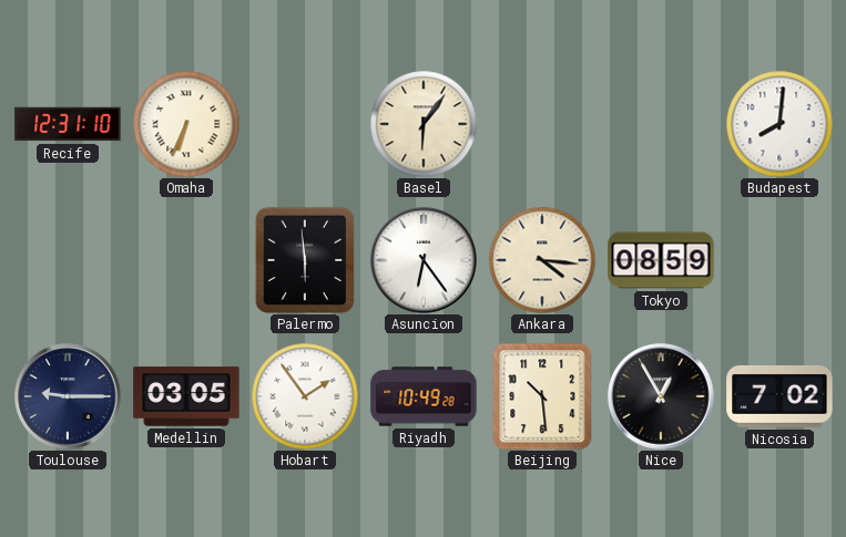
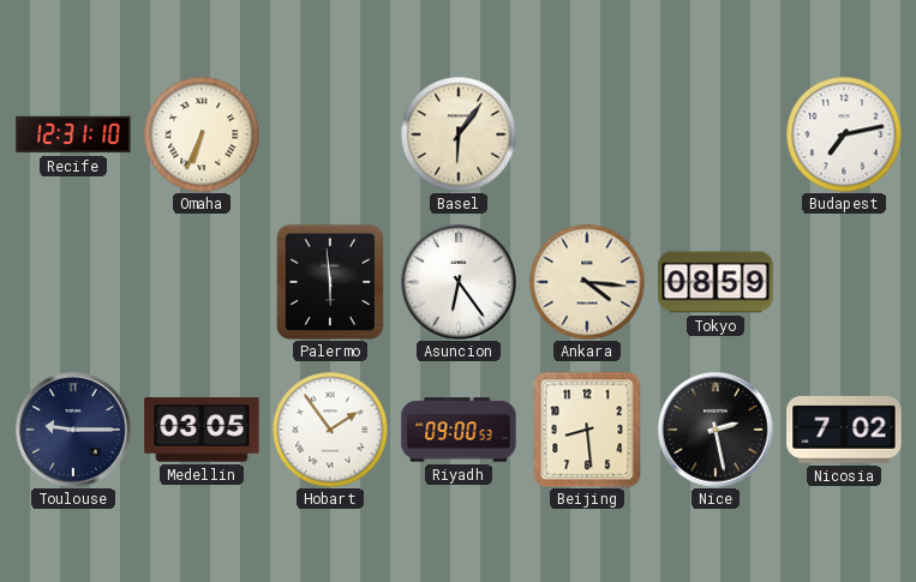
Budapest: 8:01 -> 7:13
Riyadh: 10:49 -> 09:00
Beijing: 10:29 -> 8:29
Nice: 12:55 -> 2:28
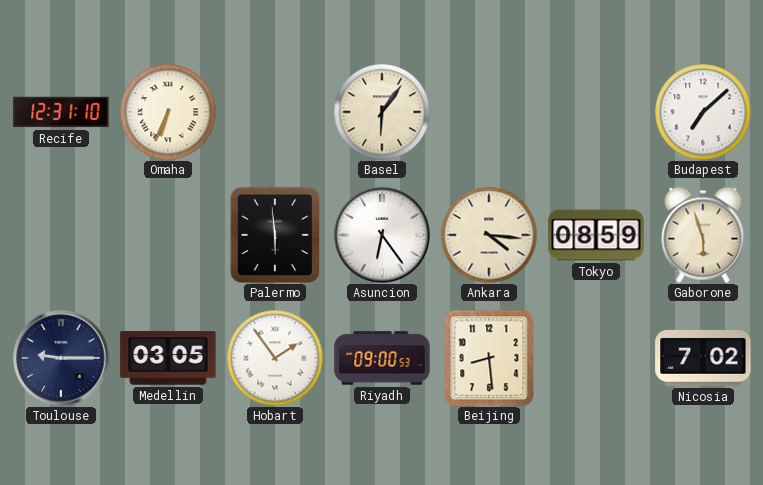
Budapest: 7:13 -> 7:08
Gaborone: none -> 5:57
Nice: 2:28 -> none
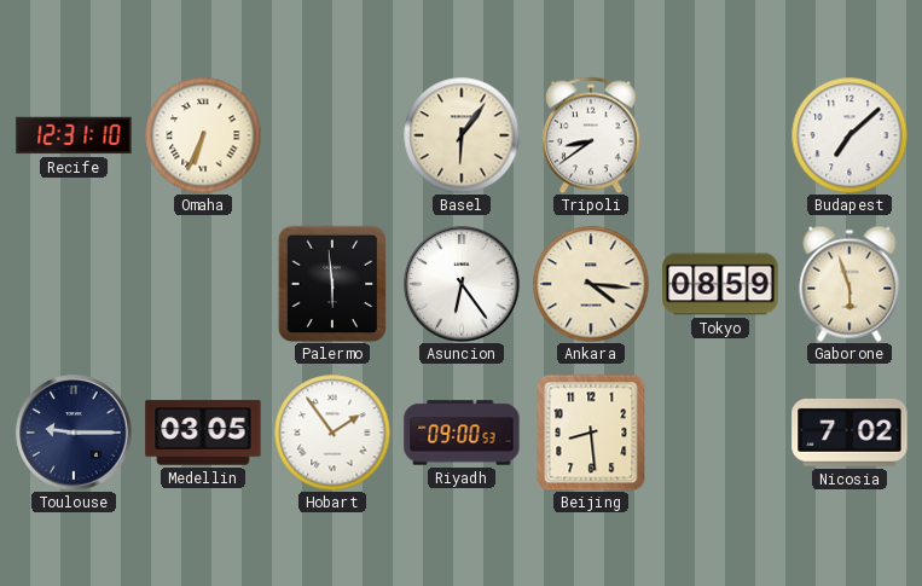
Tripoli: none -> 8:39
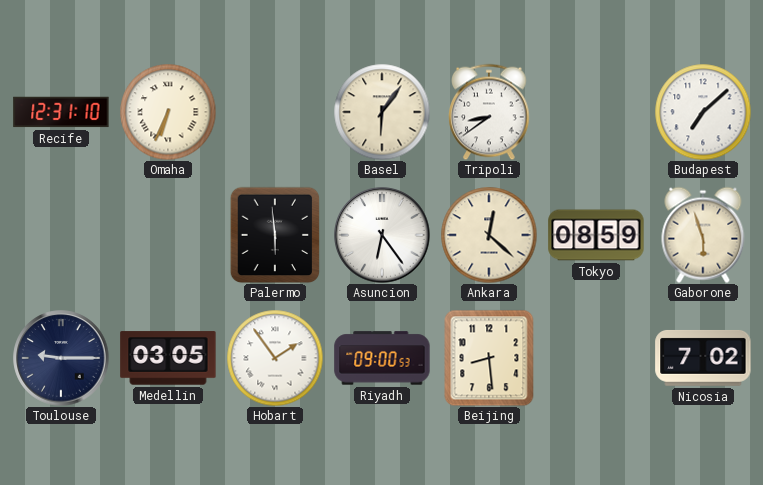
Ankara: 4:16 -> 12:22
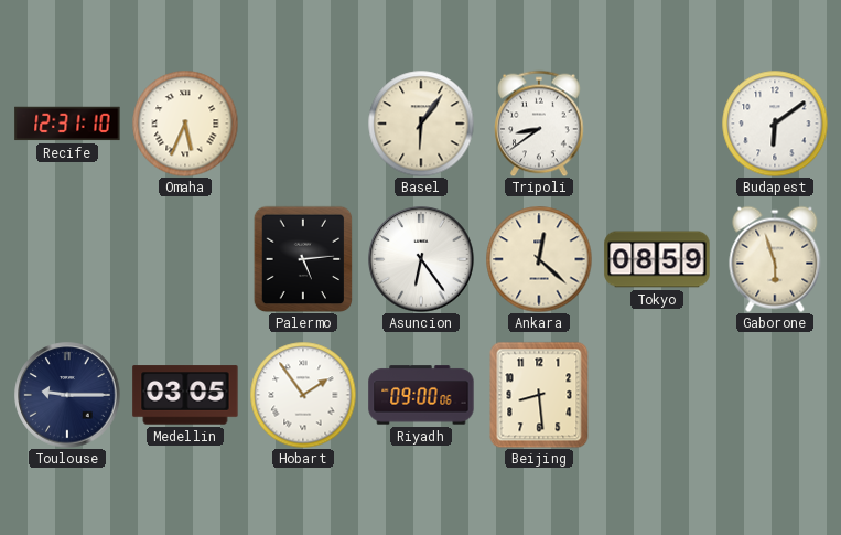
Omaha: 6:34 -> 5:34
Budapest: 7:08 -> 6:09
Palermo: 5:59 -> 5:14
Riyadh: 09:00:53 -> 09:00:06
Nicosia: 7:02 -> none
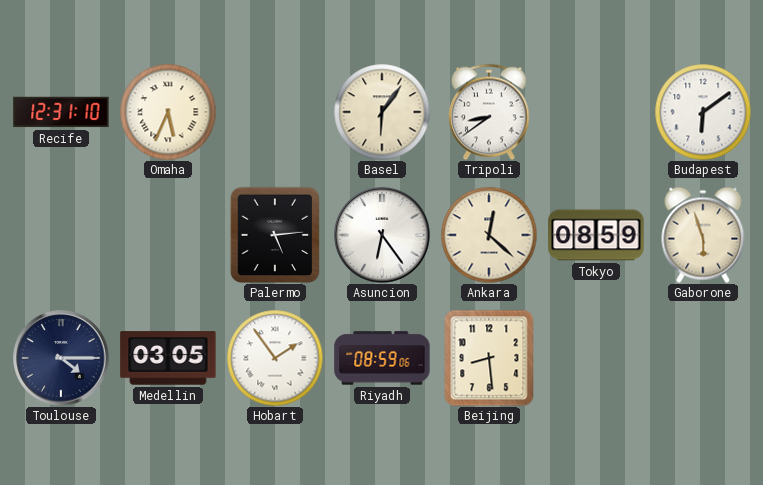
Toulouse: 9:15 -> 4:15
Riyadh: 09:00 -> 08:59
